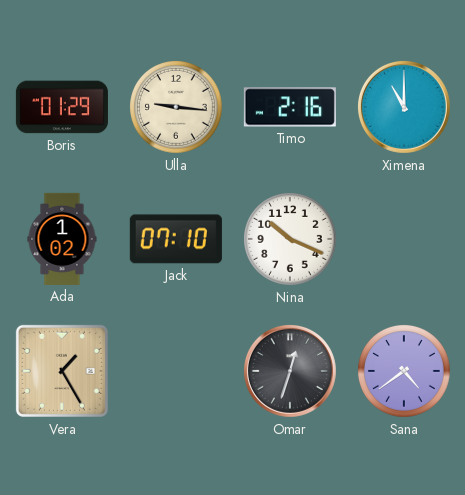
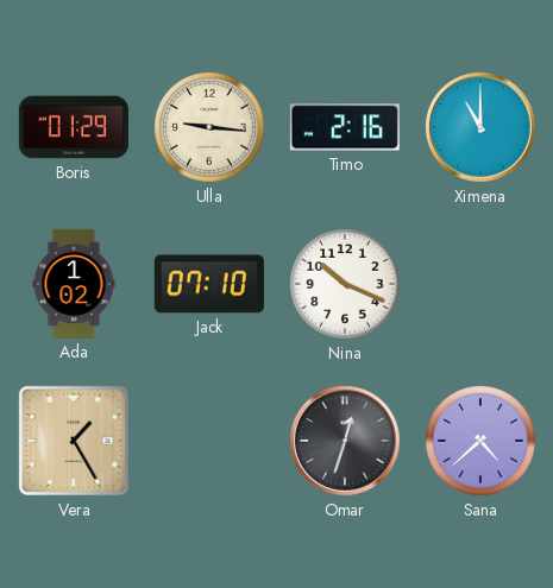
Sana: 4:39 -> 4:38
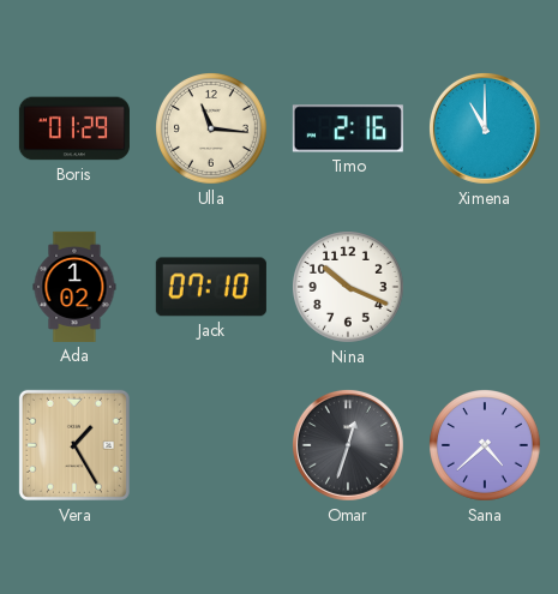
Ulla: 9:16 -> 11:16
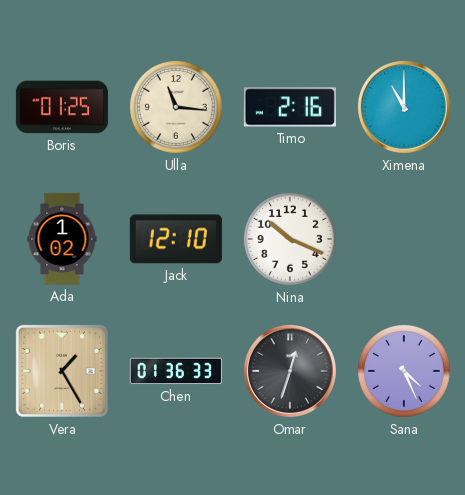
Boris: 01:29 -> 01:25
Jack: 07:10 -> 12:10
Chen: none -> 01:36
Sana: 4:38 -> 4:26
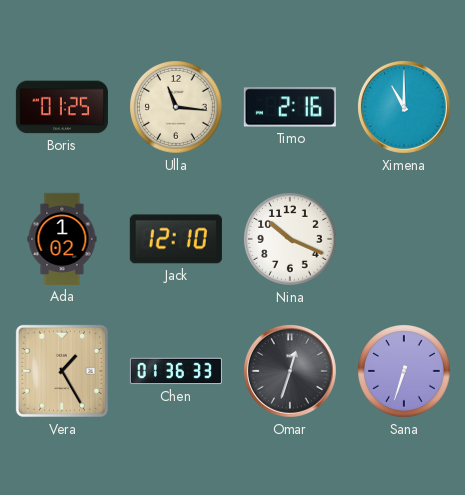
Sana: 4:26 -> 6:33
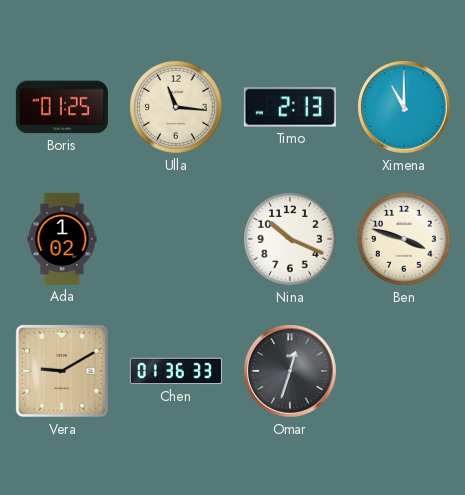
Timo: 2:16 -> 2:13
Jack: 12:10 -> none
Ben: none -> 3:48
Vera: 1:25 -> 9:10
Sana: 6:33 -> none
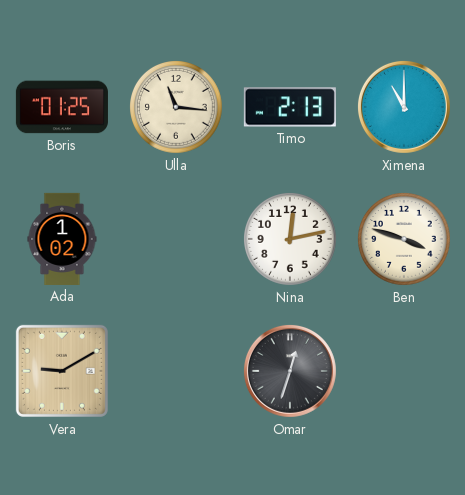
Nina: 10:19 -> 12:13
Chen: 01:36 -> none
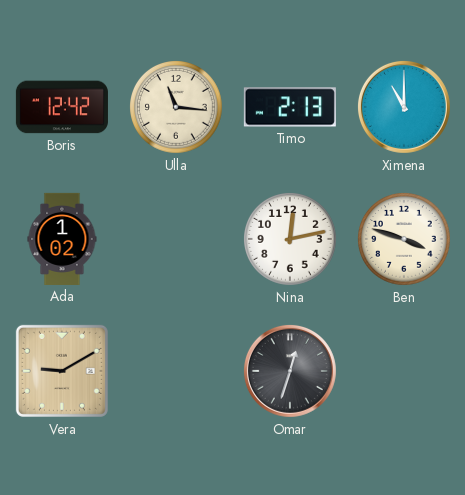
Boris: 01:25 -> 12:42
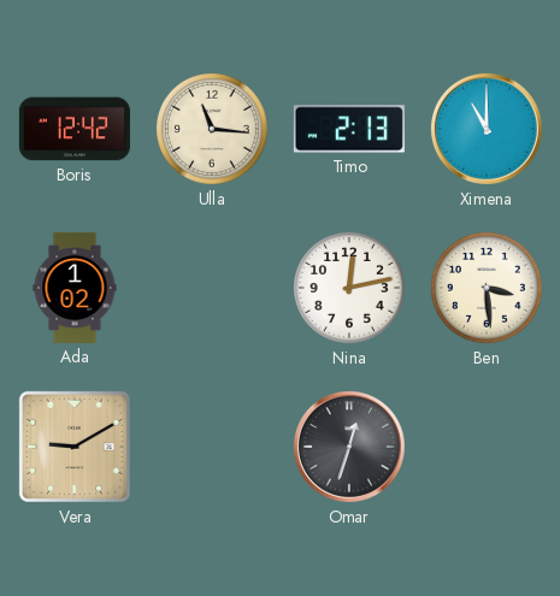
Ben: 3:48 -> 3:29
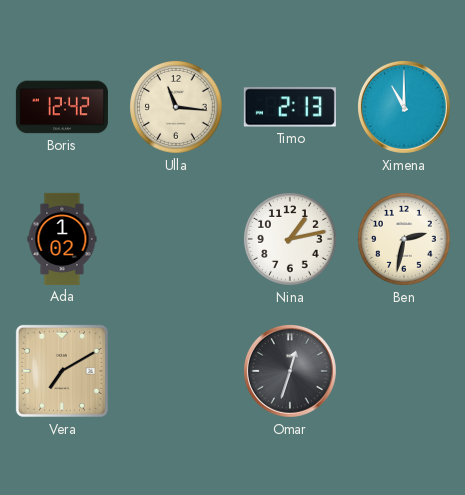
Nina: 12:13 -> 1:13
Ben: 3:29 -> 2:32
Vera: 9:10 -> 7:10
